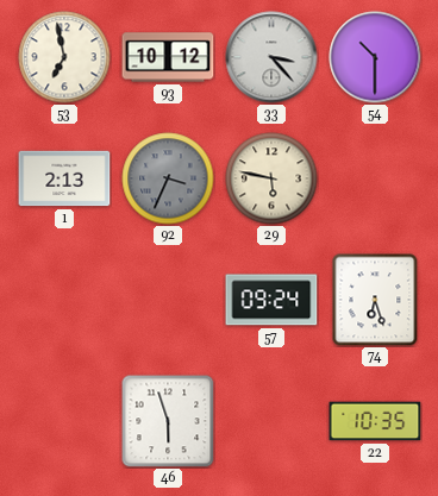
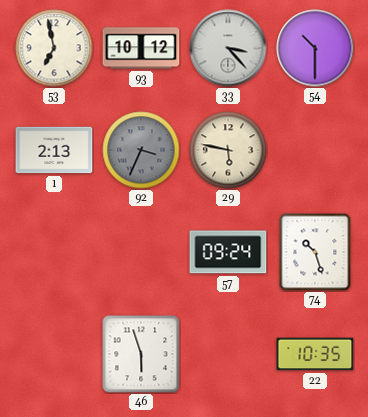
74: 6:27 -> 10:27
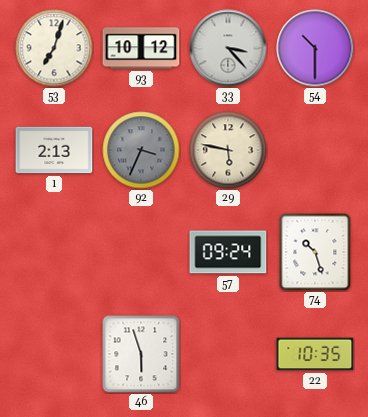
53: 6:58 -> 7:03
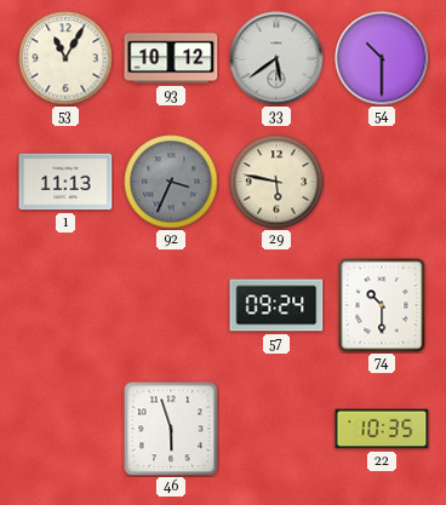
53: 7:03 -> 11:05
33: 3:23 -> 5:39
1: 2:13 -> 11:13
74: 10:27 -> 10:30
